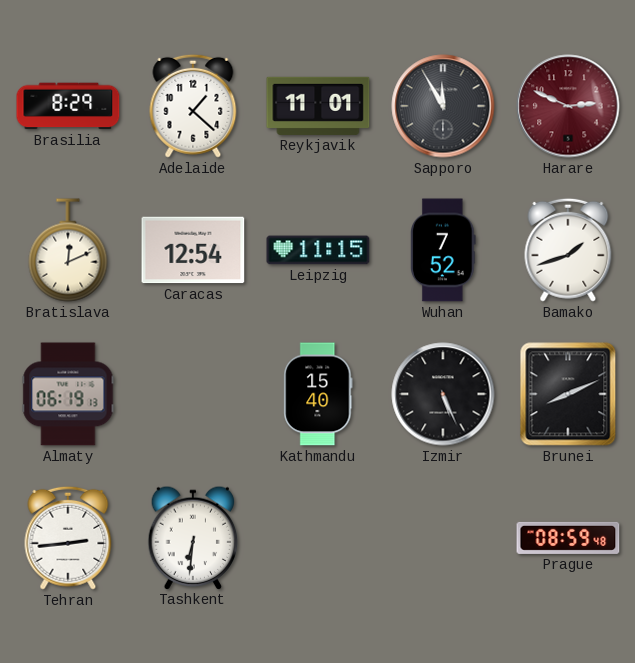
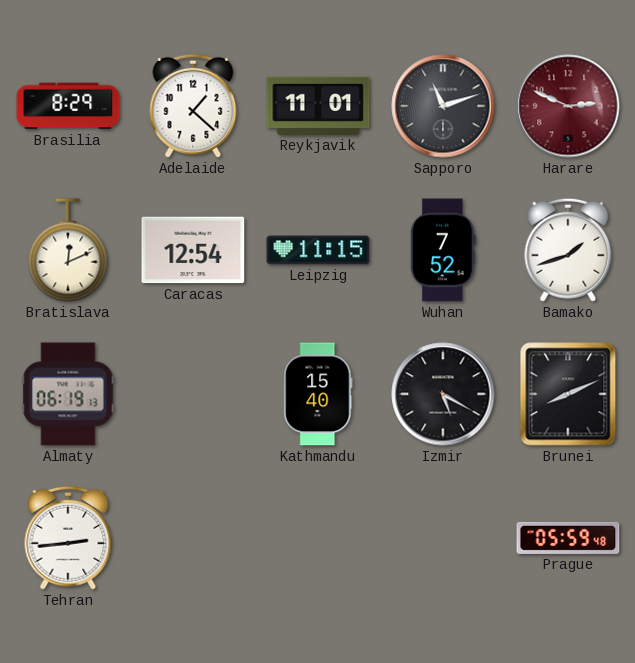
Sapporo: 11:55 -> 11:12
Izmir: 5:26 -> 5:20
Tashkent: 6:31 -> none
Prague: 08:59 -> 05:59
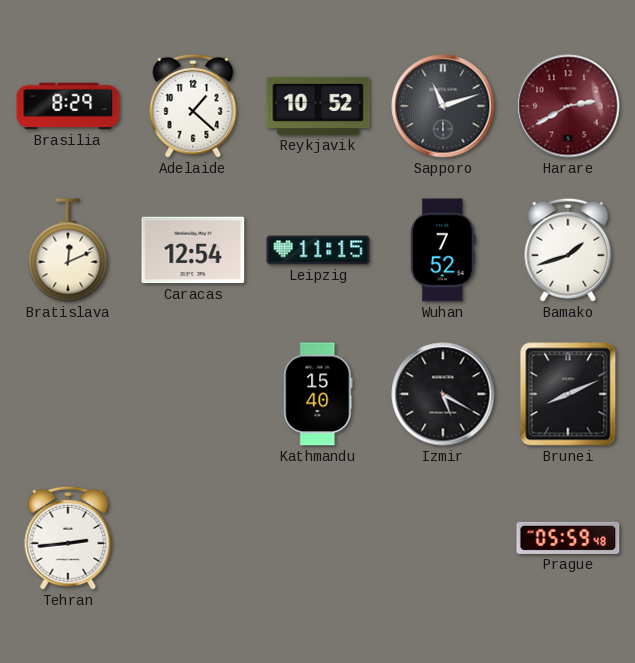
Reykjavik: 11:01 -> 10:52
Harare: 2:49 -> 2:40
Almaty: 06:19 -> none
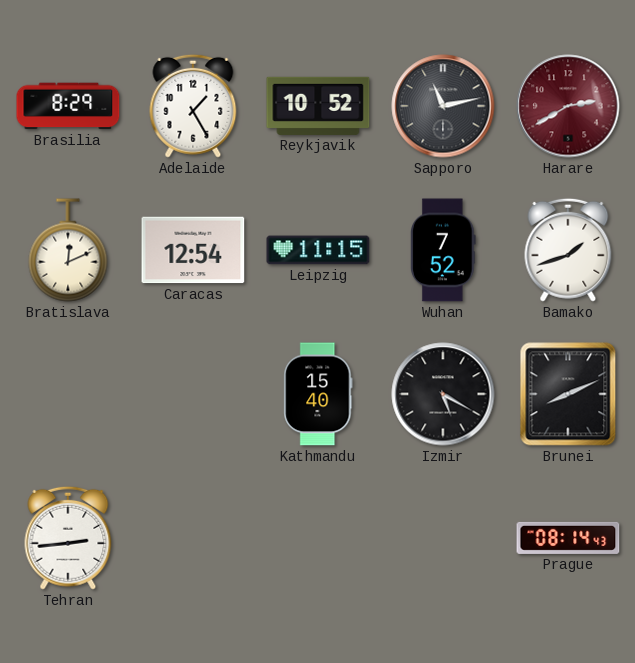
Adelaide: 1:22 -> 1:25
Sapporo: 11:12 -> 11:13
Prague: 05:59 -> 08:14
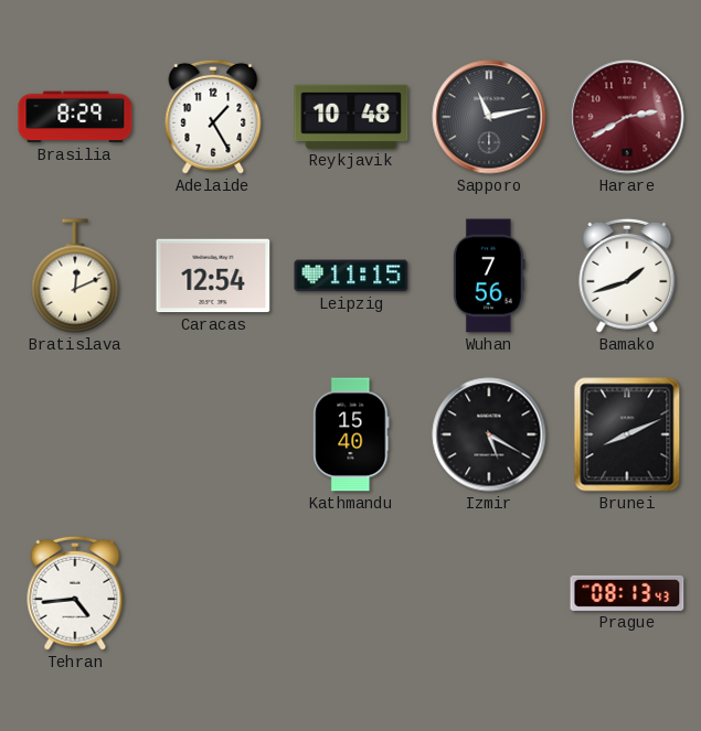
Reykjavik: 10:52 -> 10:48
Wuhan: 7:52 -> 7:56
Tehran: 2:44 -> 4:44
Prague: 08:14 -> 08:13
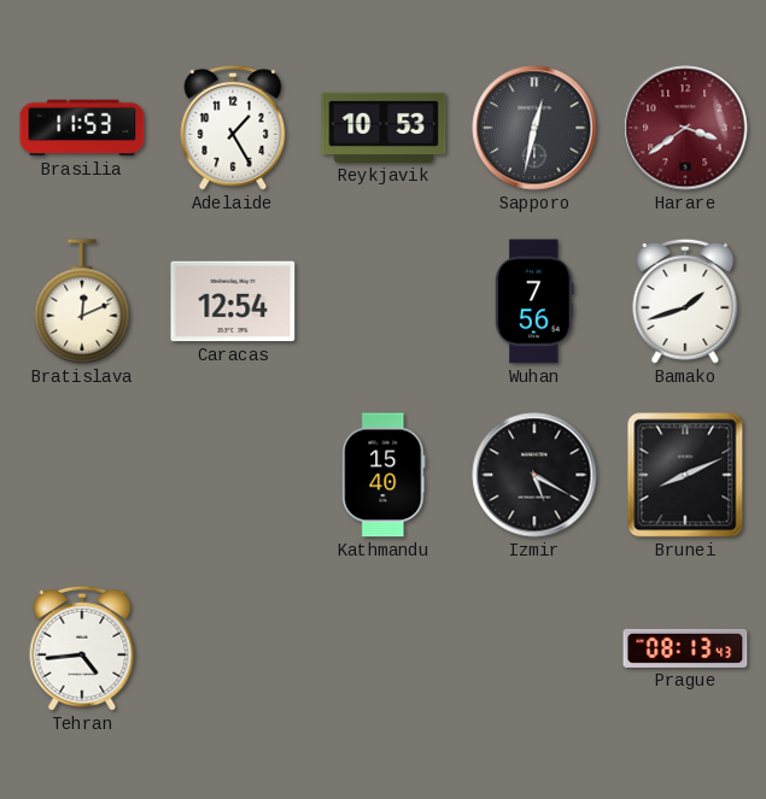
Brasilia: 8:29 -> 11:53
Reykjavik: 10:48 -> 10:53
Sapporo: 11:13 -> 12:32
Harare: 2:40 -> 3:39
Leipzig: 11:15 -> none
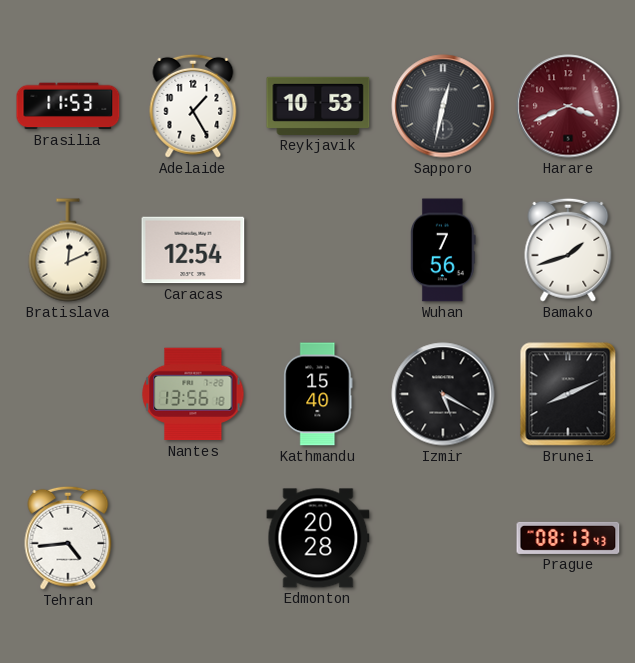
Harare: 3:39 -> 3:41
Nantes: none -> 13:56
Edmonton: none -> 20:28
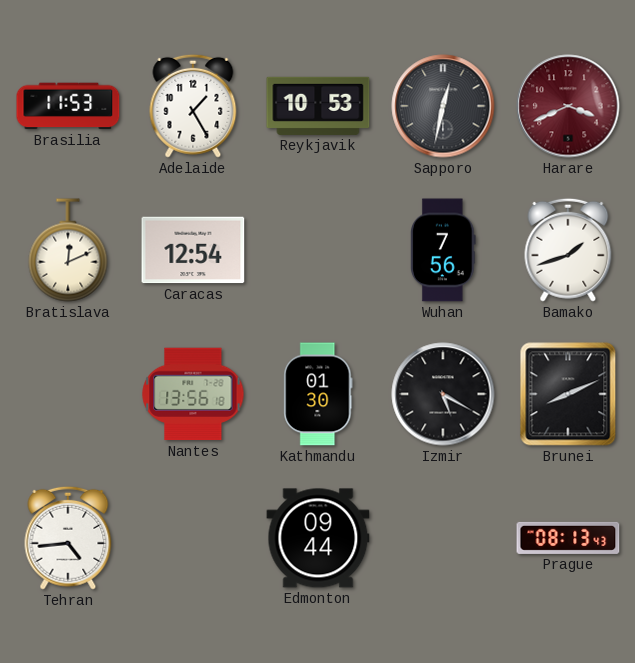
Kathmandu: 15:40 -> 01:30
Edmonton: 20:28 -> 09:44
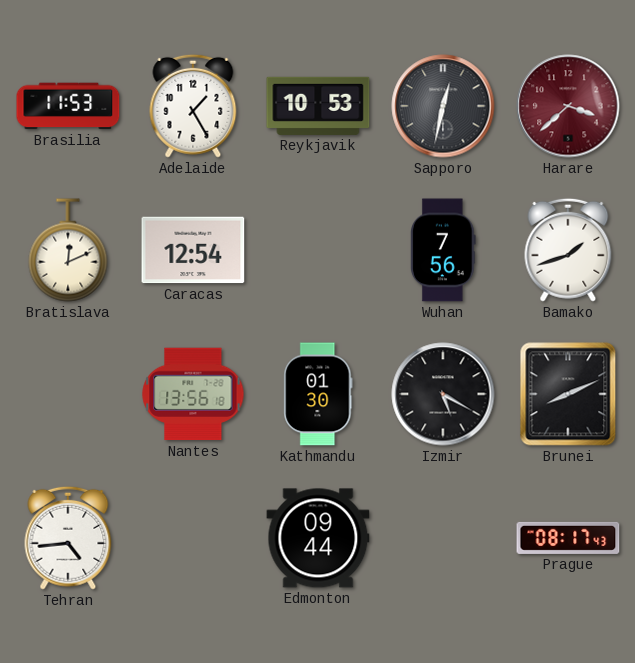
Harare: 3:41 -> 3:38
Prague: 08:13 -> 08:17
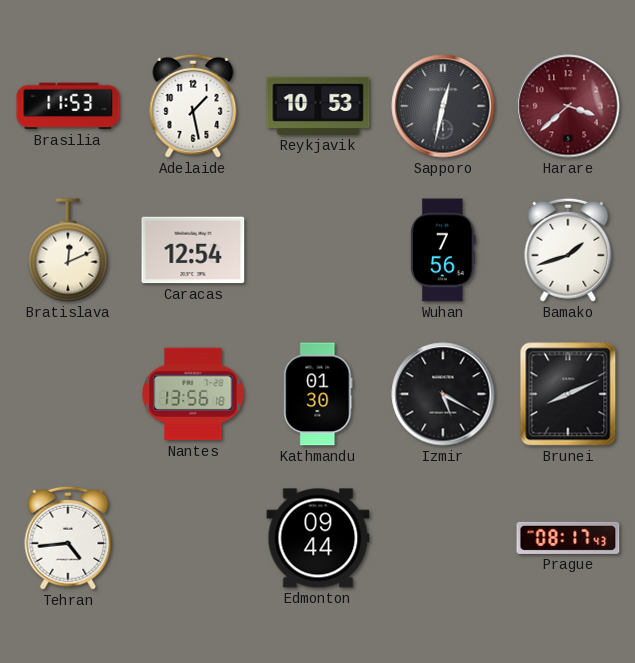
Adelaide: 1:25 -> 1:28
